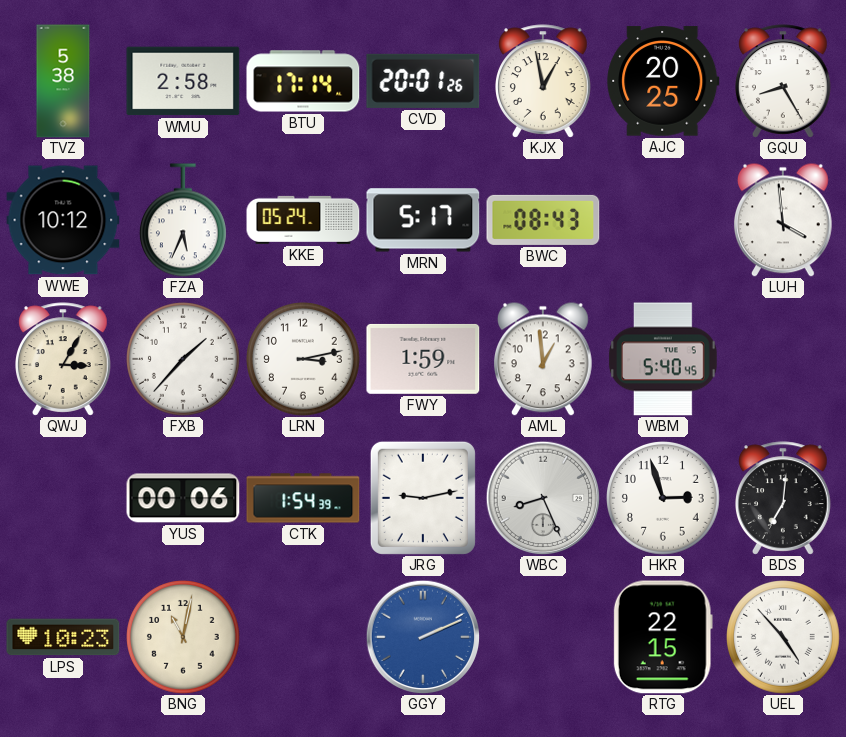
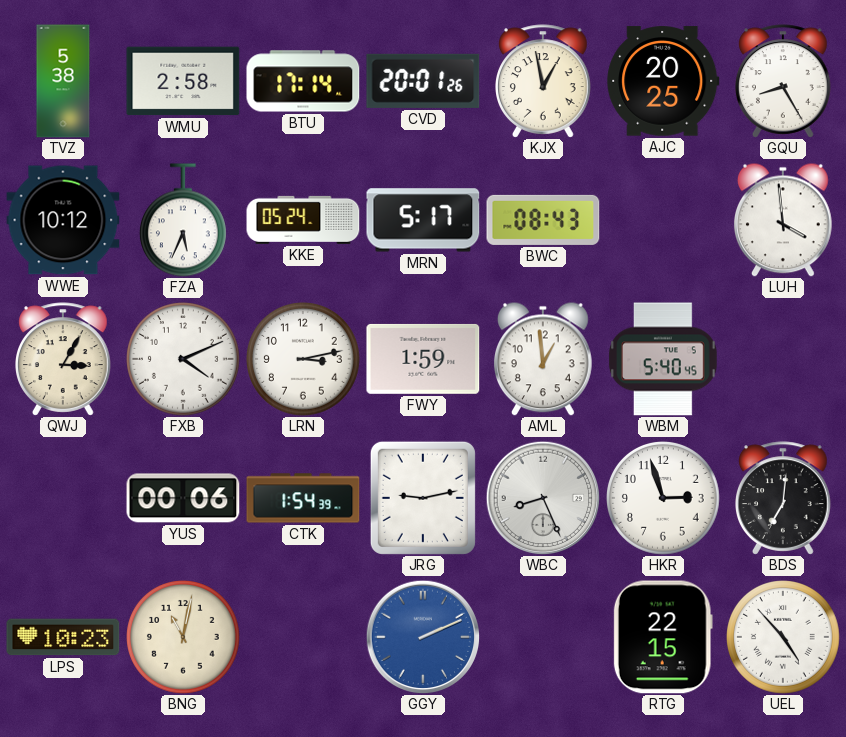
FXB: 1:37 -> 4:11
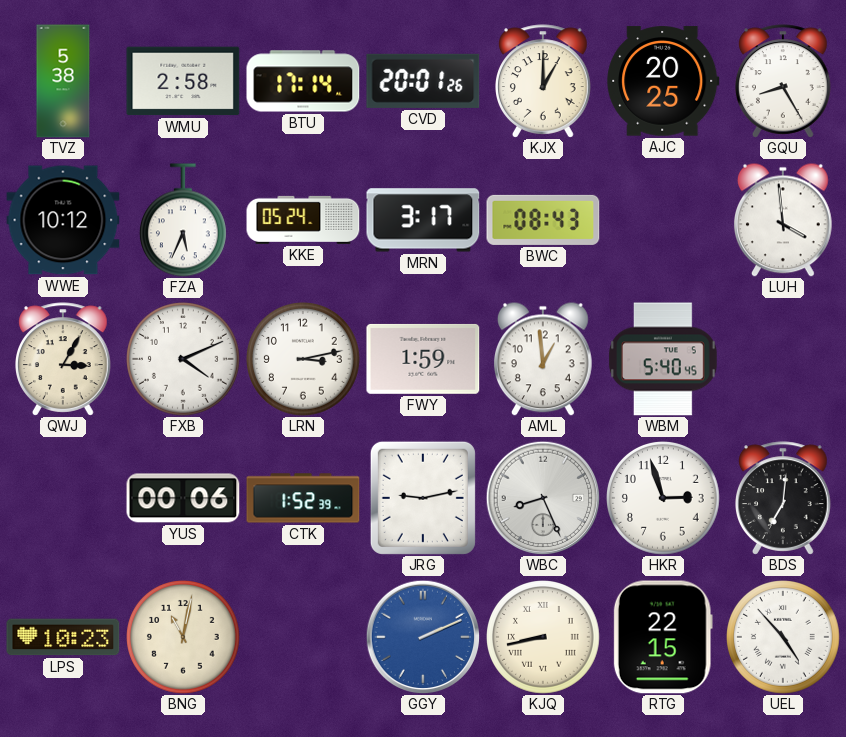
KJX: 12:58 -> 1:00
MRN: 5:17 -> 3:17
CTK: 1:54 -> 1:52
KJQ: none -> 8:43
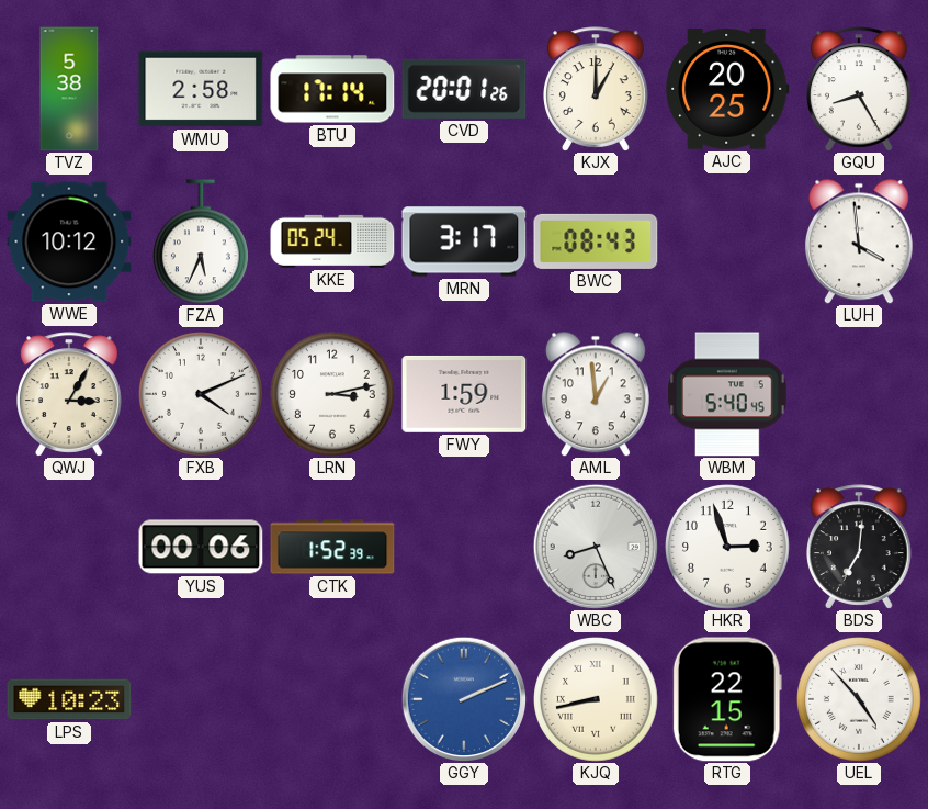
JRG: 9:13 -> none
BNG: 11:02 -> none
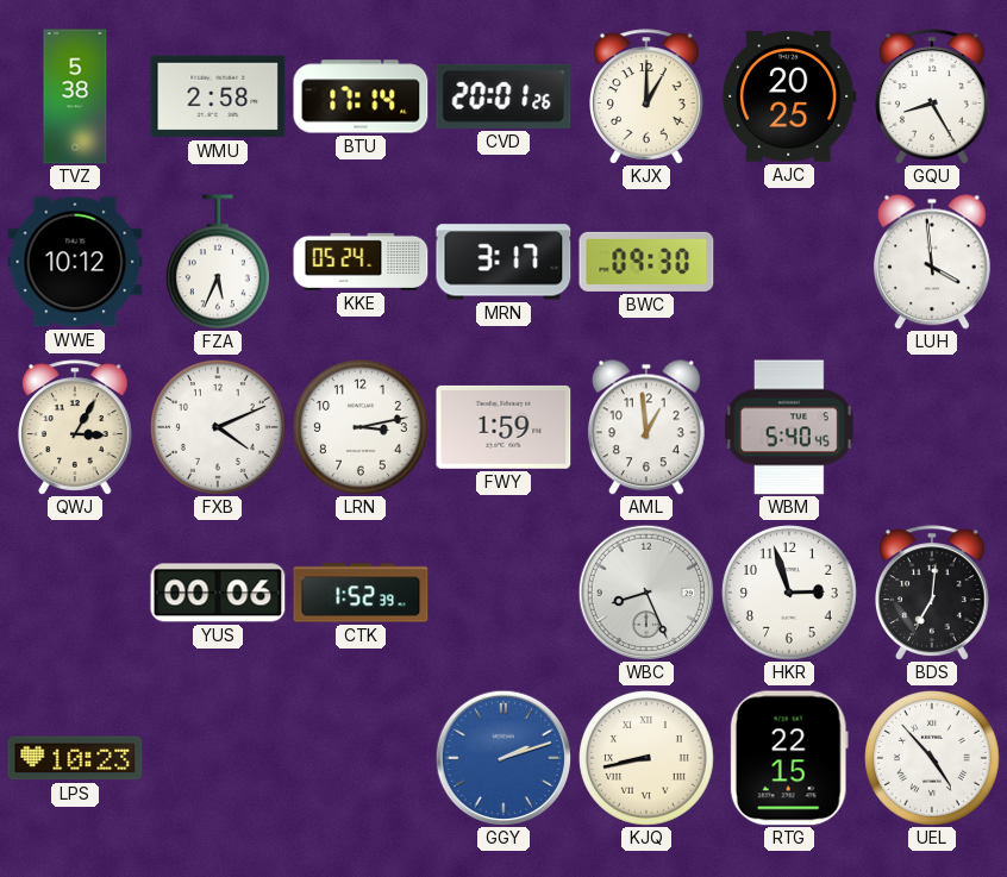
BWC: 08:43 -> 09:30
GGY: 2:11 -> 2:12
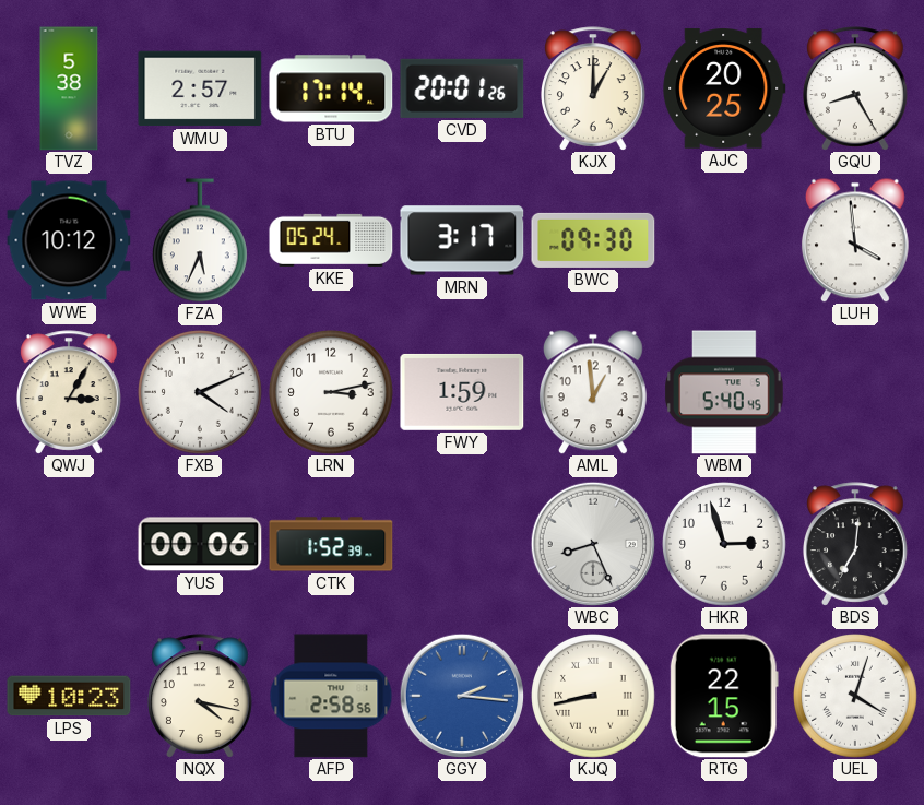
WMU: 2:58 -> 2:57
NQX: none -> 4:17
AFP: none -> 2:58
GGY: 2:12 -> 2:16
UEL: 4:53 -> 4:03
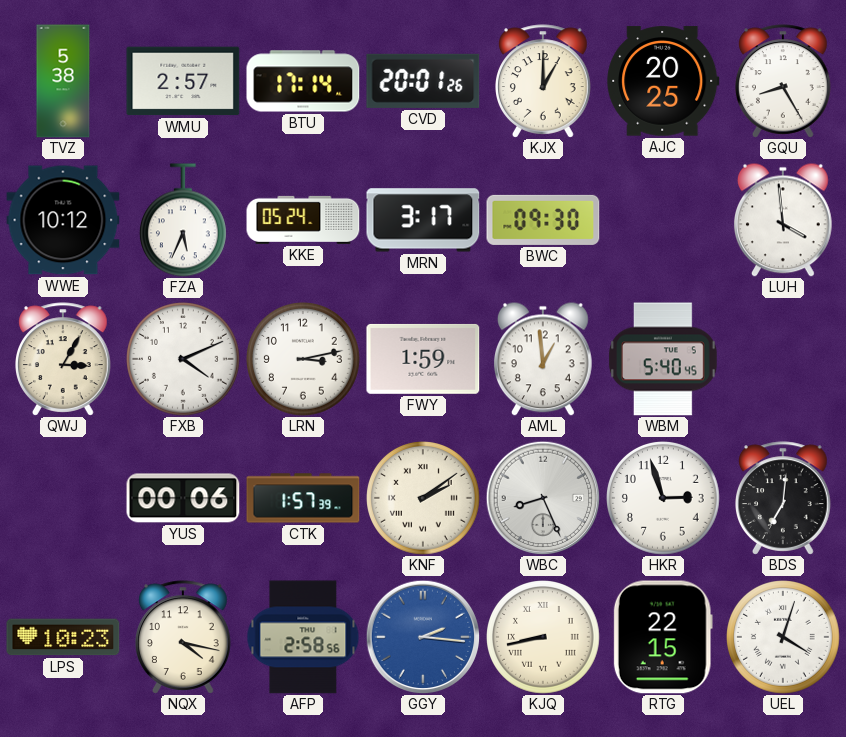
CTK: 1:52 -> 1:57
KNF: none -> 2:09
